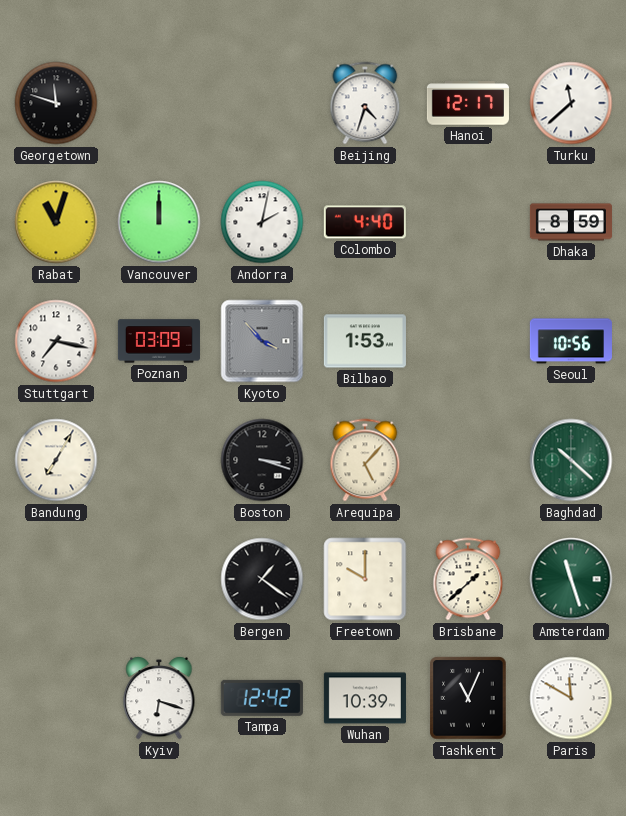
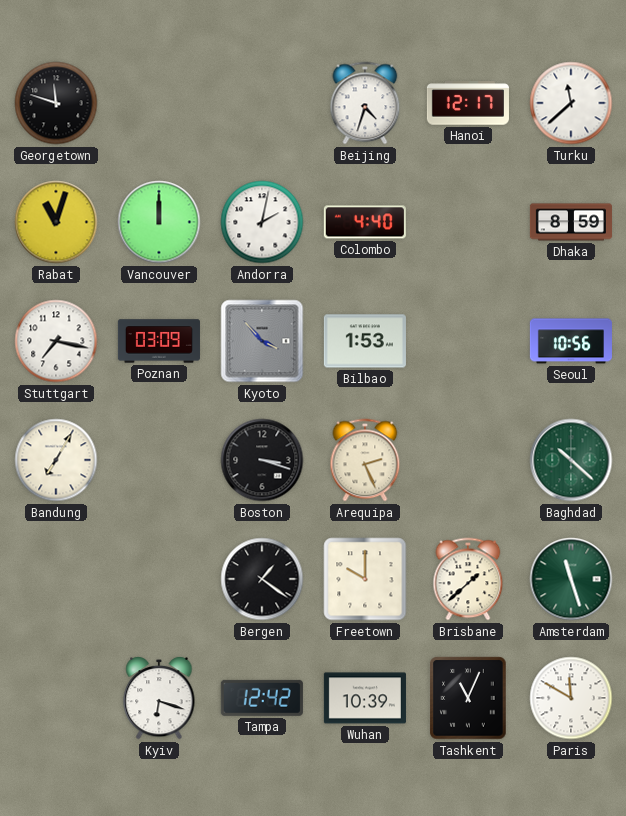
Arequipa: 5:07 -> 2:26
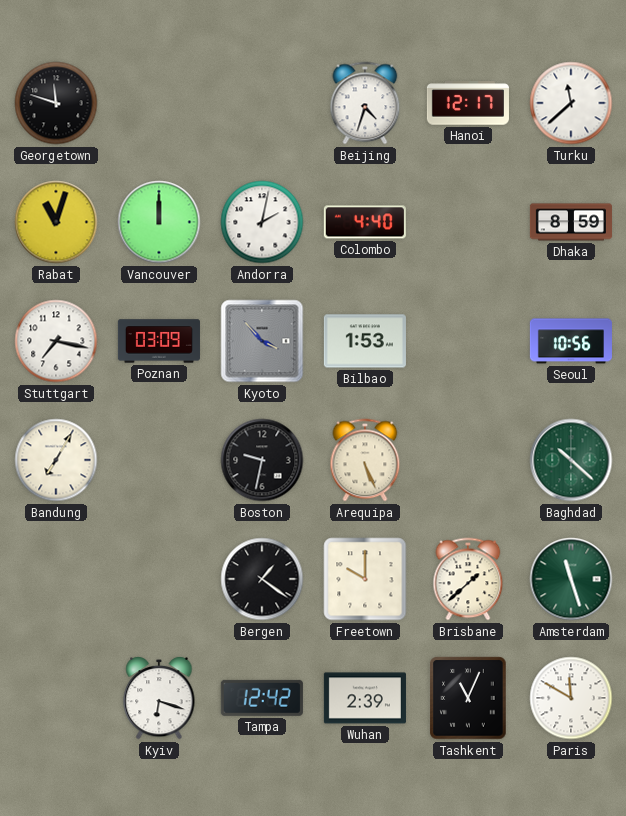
Boston: 3:18 -> 9:32
Arequipa: 2:26 -> 5:26
Wuhan: 10:39 -> 2:39
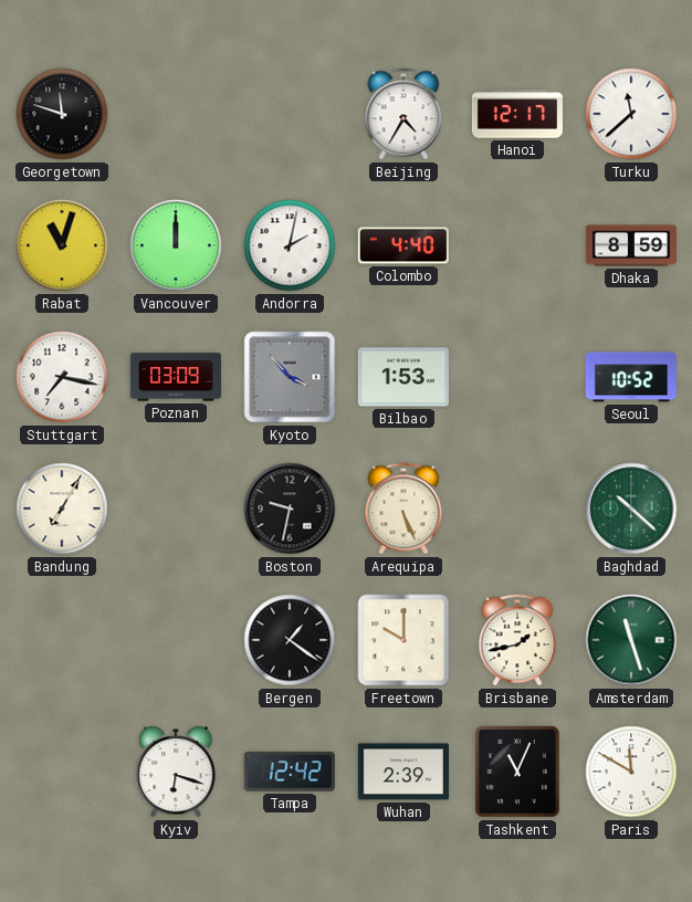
Beijing: 4:33 -> 4:35
Seoul: 10:56 -> 10:52
Brisbane: 1:38 -> 1:43
